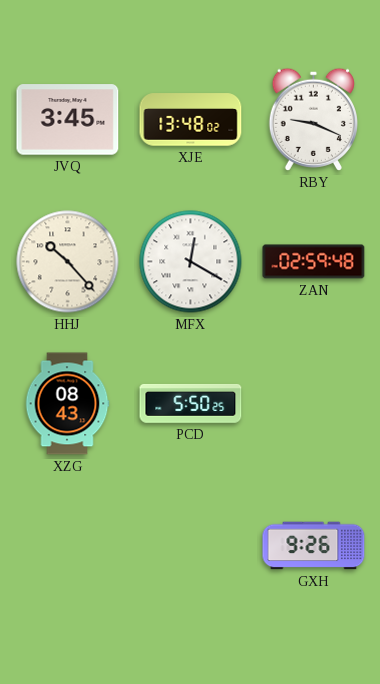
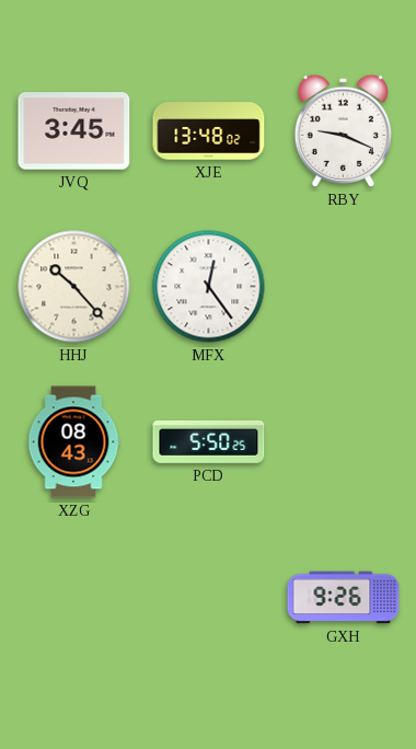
MFX: 12:20 -> 12:24
ZAN: 02:59 -> none
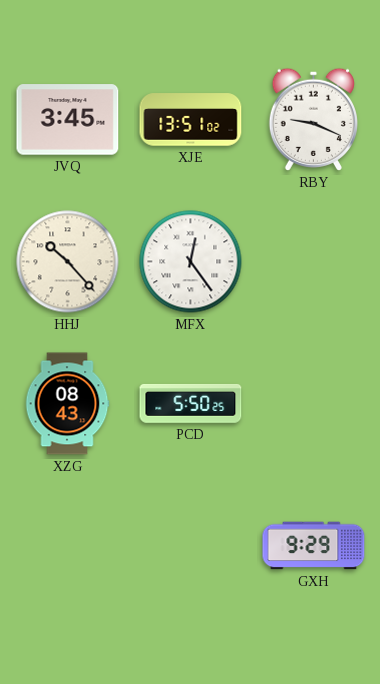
XJE: 13:48 -> 13:51
GXH: 9:26 -> 9:29
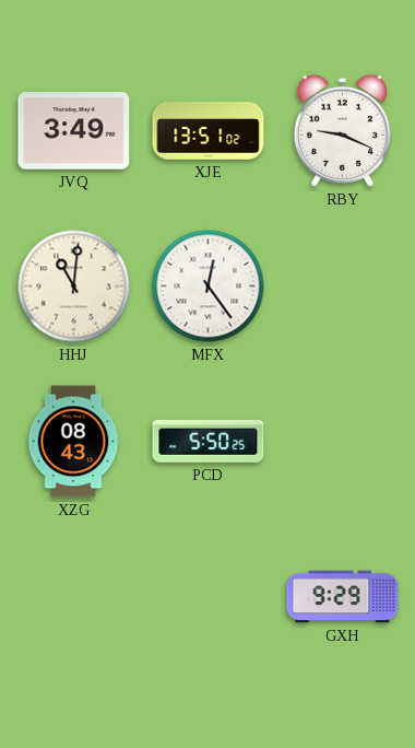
JVQ: 3:45 -> 3:49
HHJ: 10:23 -> 11:01
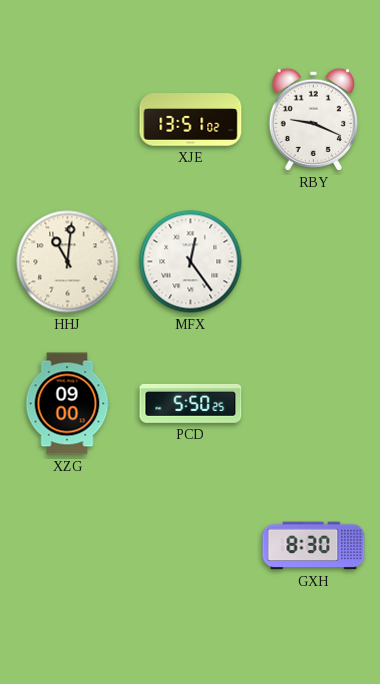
JVQ: 3:49 -> none
XZG: 08:43 -> 09:00
GXH: 9:29 -> 8:30
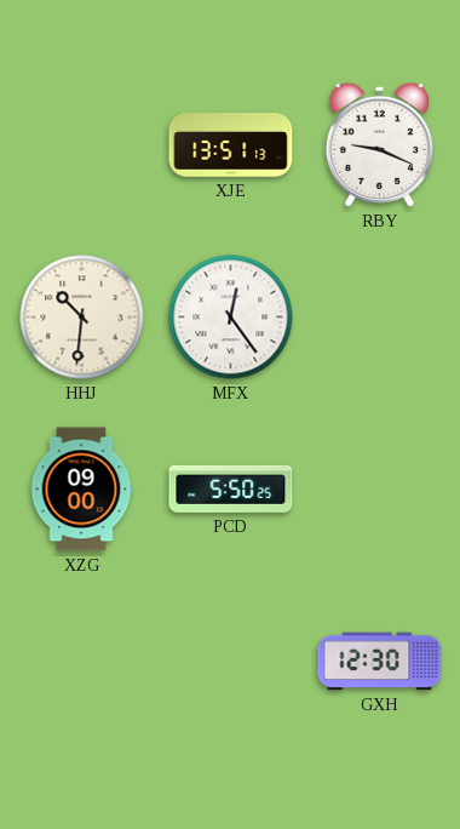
XJE: 13:51:02 -> 13:51:13
HHJ: 11:01 -> 10:31
GXH: 8:30 -> 12:30
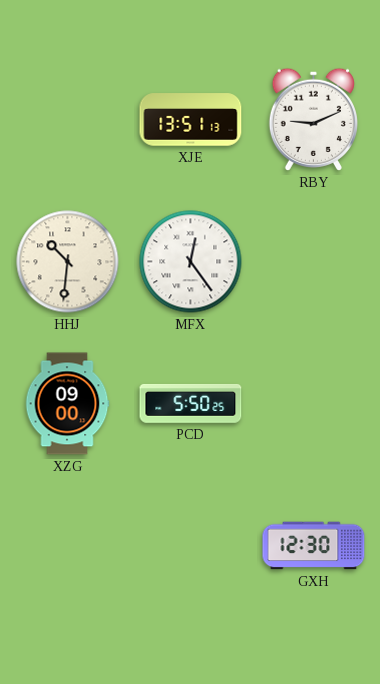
RBY: 9:19 -> 9:11
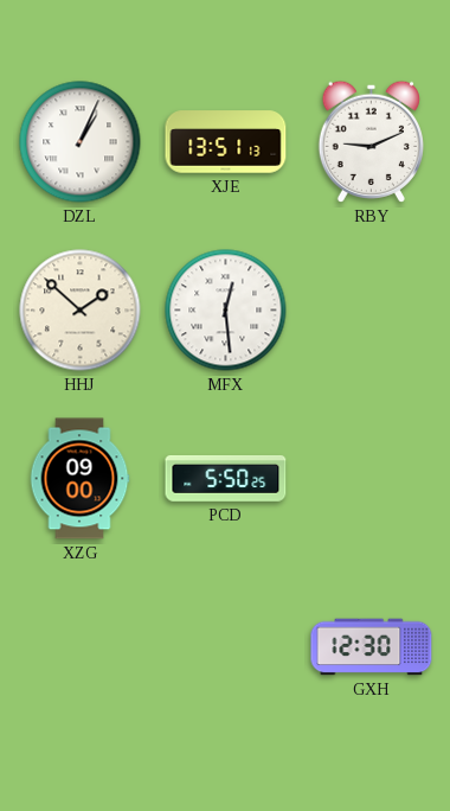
DZL: none -> 1:04
HHJ: 10:31 -> 1:52
MFX: 12:24 -> 12:29
